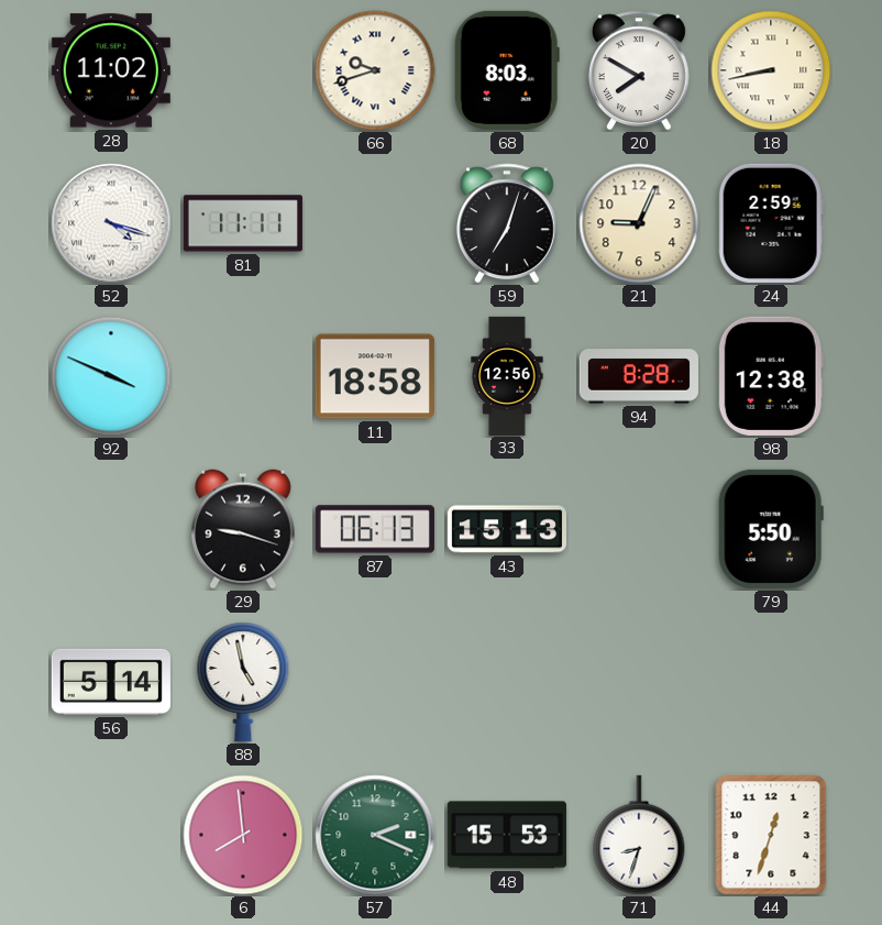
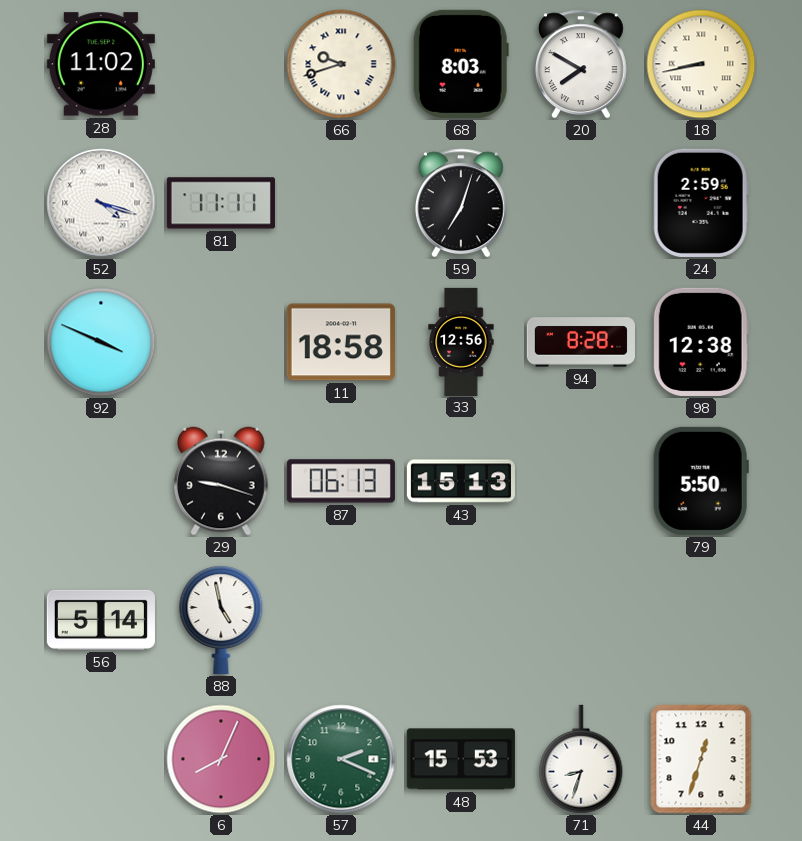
21: 9:04 -> none
6: 7:59 -> 8:04
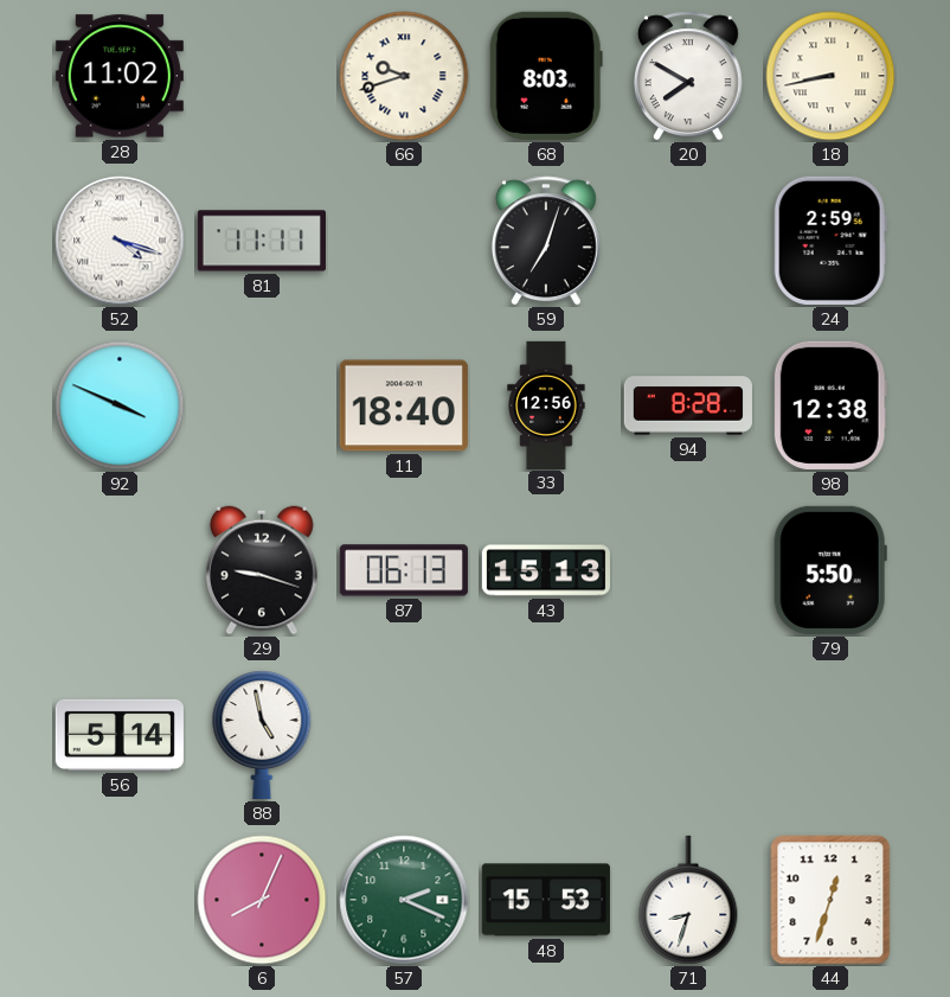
11: 18:58 -> 18:40
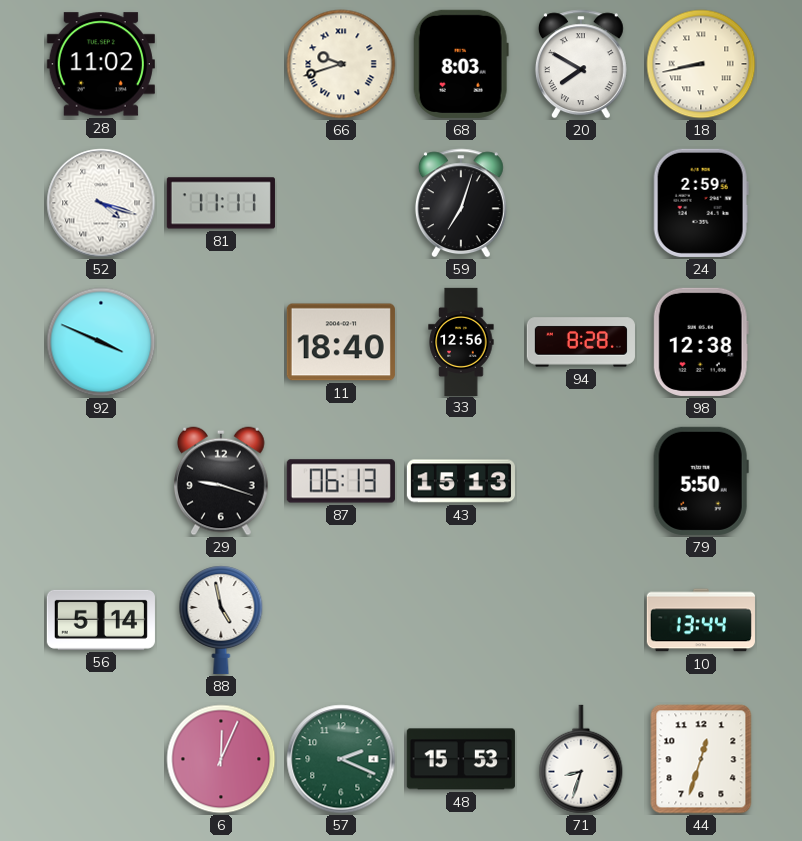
10: none -> 13:44
6: 8:04 -> 12:04
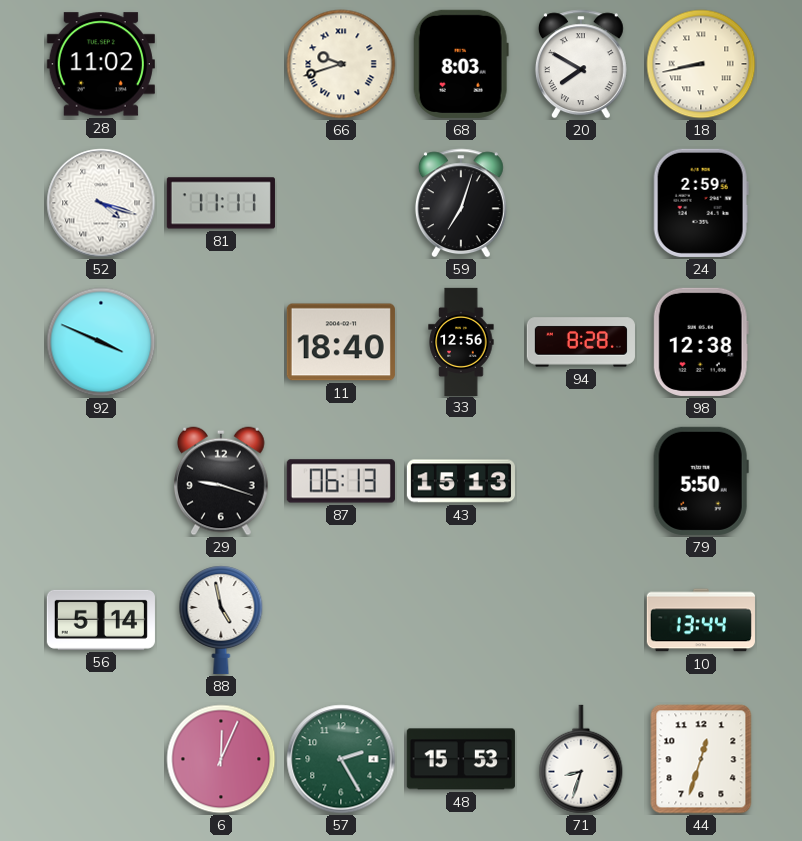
57: 2:19 -> 2:25
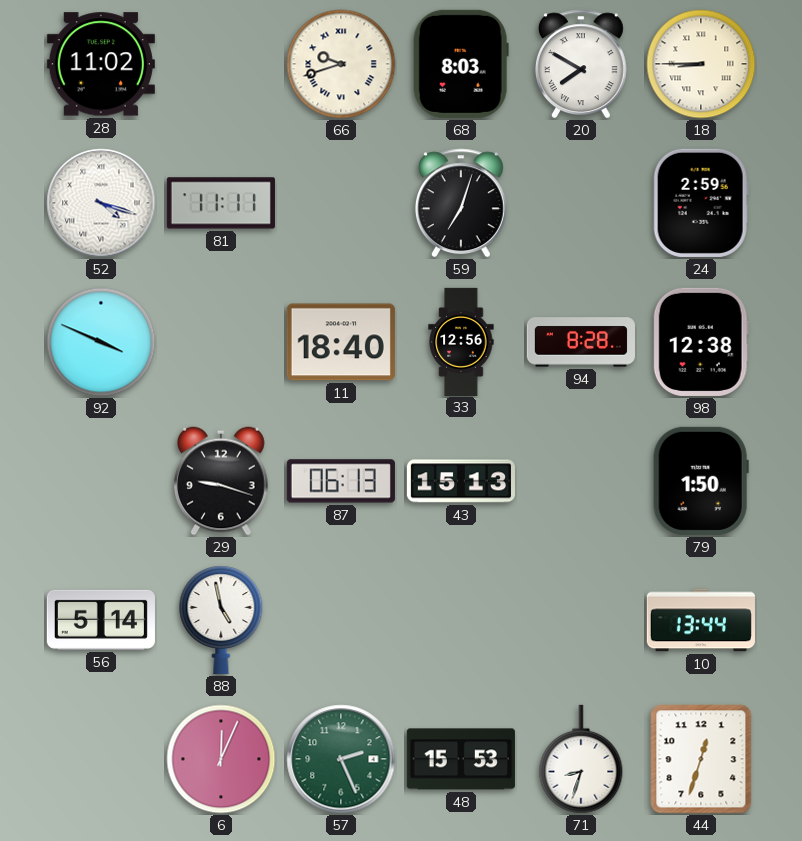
18: 8:43 -> 8:45
79: 5:50 -> 1:50
57: 2:25 -> 2:26
